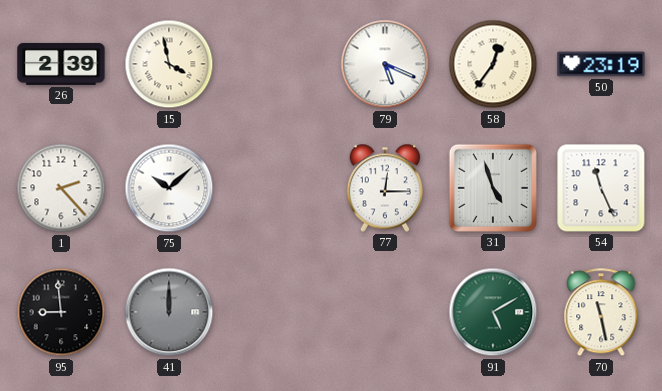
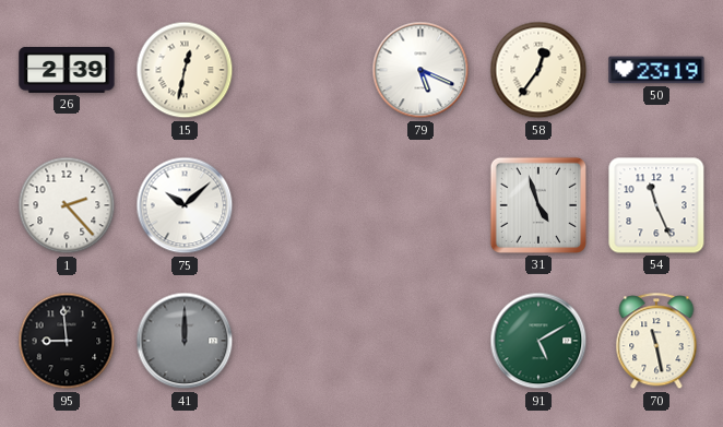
15: 3:58 -> 12:32
77: 12:15 -> none
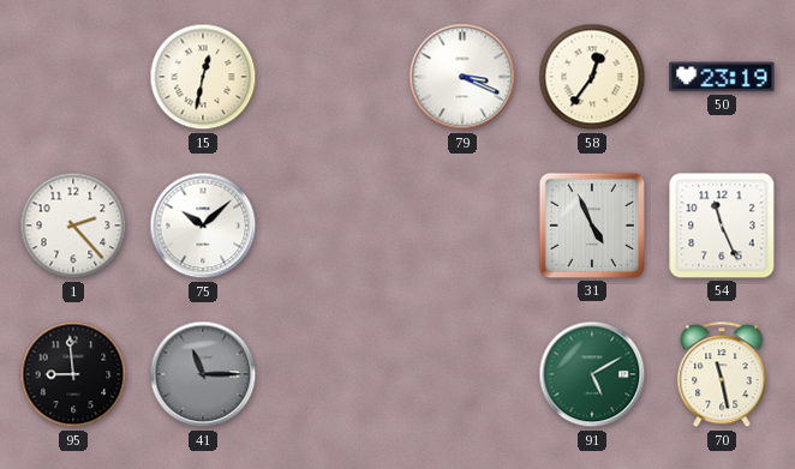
26: 2:39 -> none
79: 5:19 -> 3:19
31: 4:57 -> 4:56
41: 12:00 -> 11:15
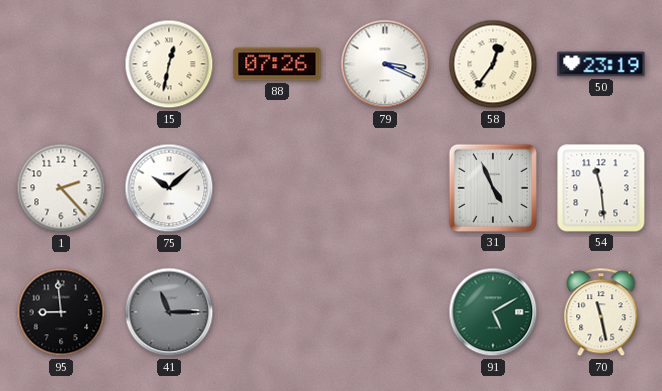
88: none -> 07:26
54: 11:26 -> 11:29
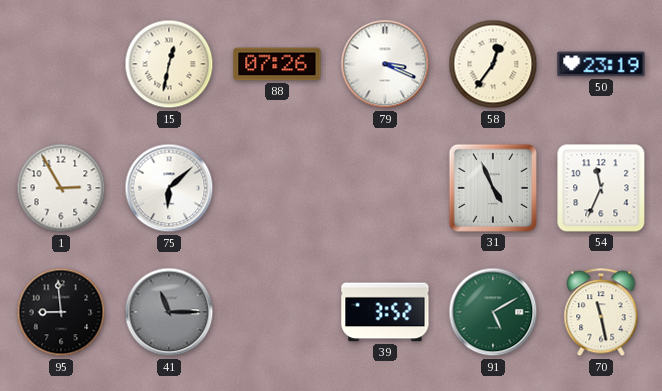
1: 2:23 -> 2:55
75: 10:08 -> 6:08
54: 11:29 -> 11:34
39: none -> 3:52
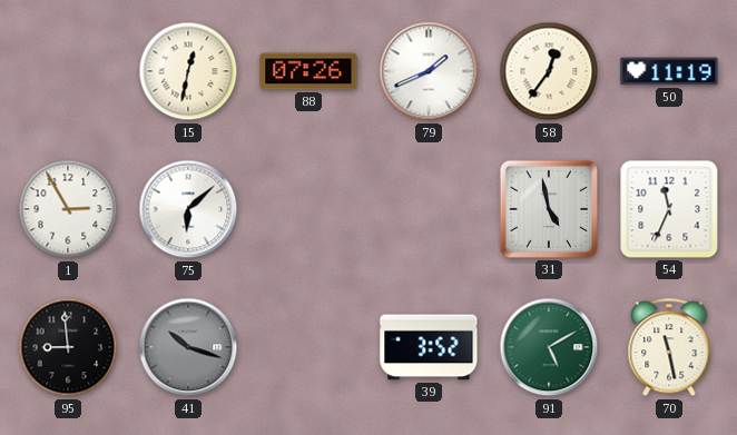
79: 3:19 -> 1:41
50: 23:19 -> 11:19
31: 4:56 -> 4:58
41: 11:15 -> 10:18
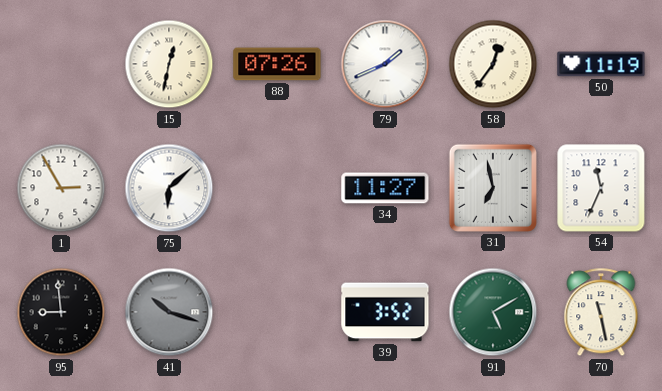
34: none -> 11:27
31: 4:58 -> 6:58
